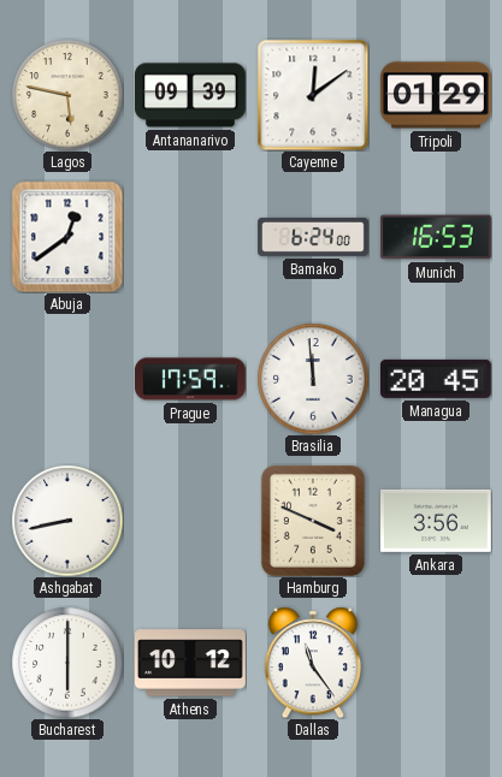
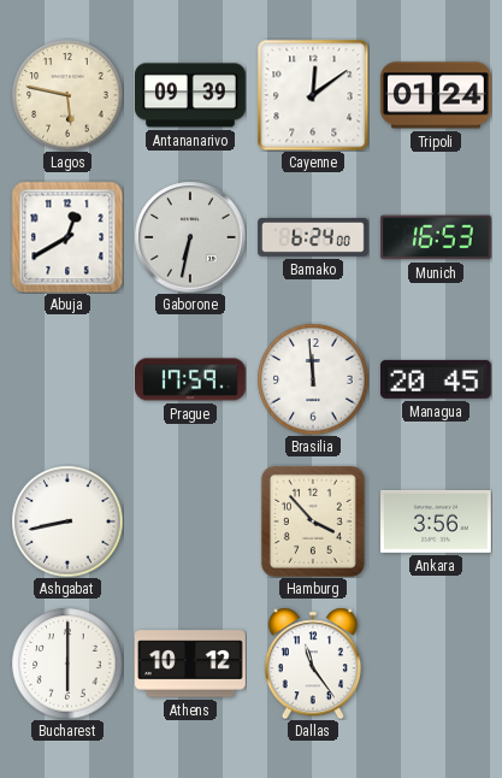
Tripoli: 01:29 -> 01:24
Abuja: 12:39 -> 12:40
Gaborone: none -> 6:32
Hamburg: 3:49 -> 3:53
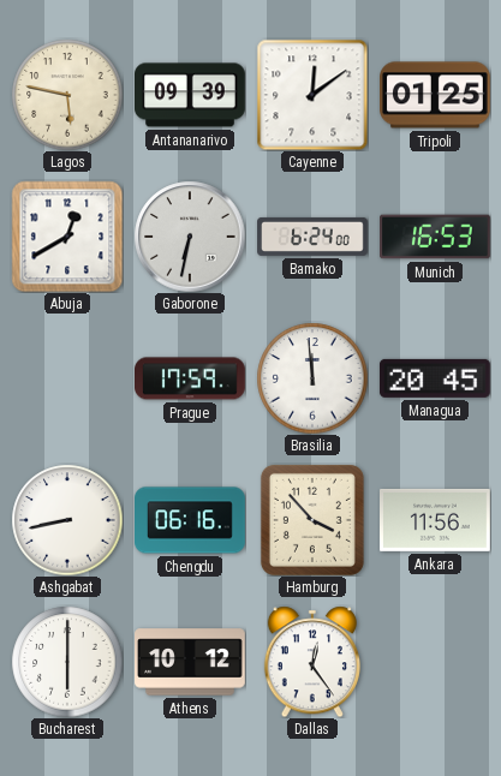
Tripoli: 01:24 -> 01:25
Chengdu: none -> 06:16
Ankara: 3:56 -> 11:56
Dallas: 11:24 -> 12:24
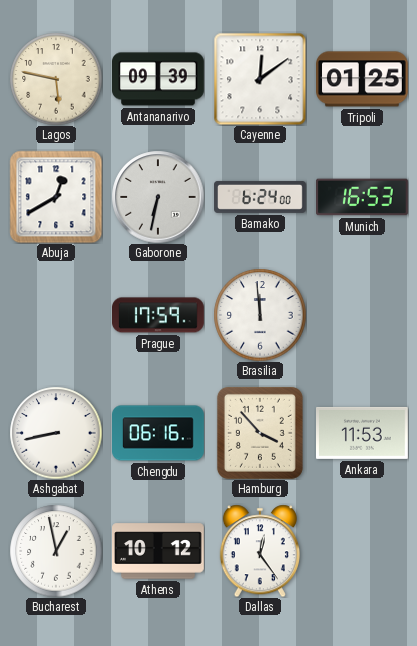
Managua: 20:45 -> none
Ankara: 11:56 -> 11:53
Bucharest: 6:00 -> 12:58
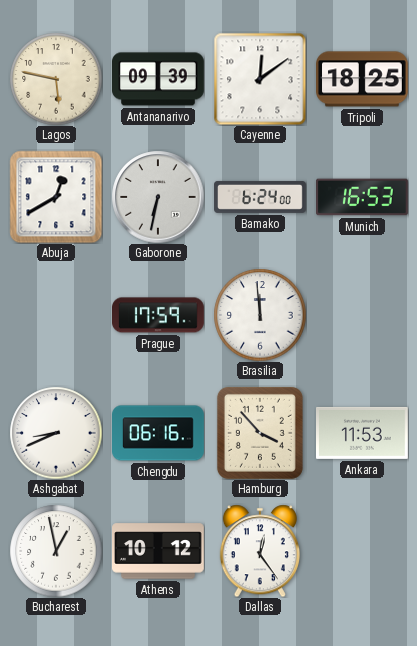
Tripoli: 01:25 -> 18:25
Ashgabat: 8:43 -> 8:41
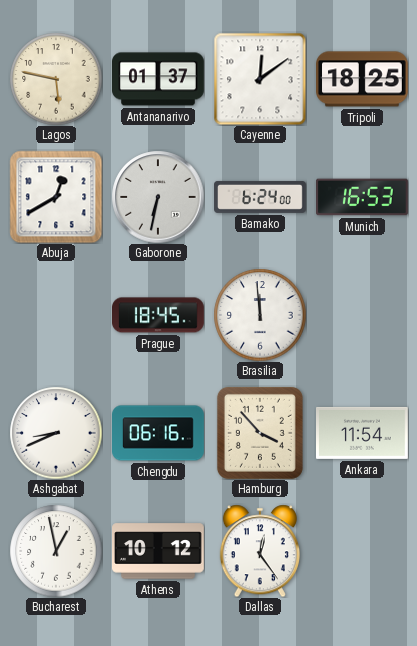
Antananarivo: 09:39 -> 01:37
Prague: 17:59 -> 18:45
Ankara: 11:53 -> 11:54
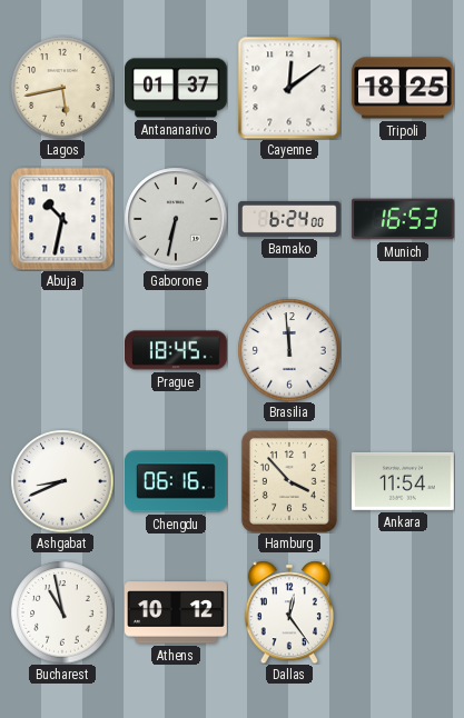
Lagos: 5:47 -> 5:43
Abuja: 12:40 -> 10:32
Bucharest: 12:58 -> 10:58
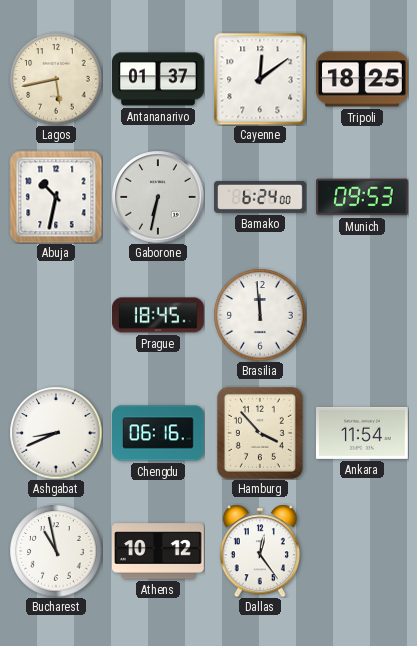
Munich: 16:53 -> 09:53
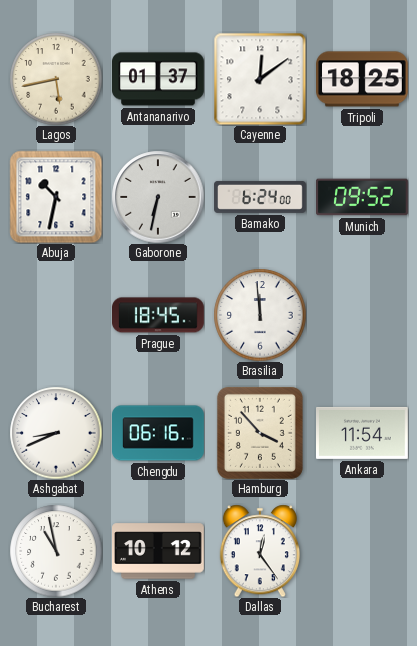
Munich: 09:53 -> 09:52
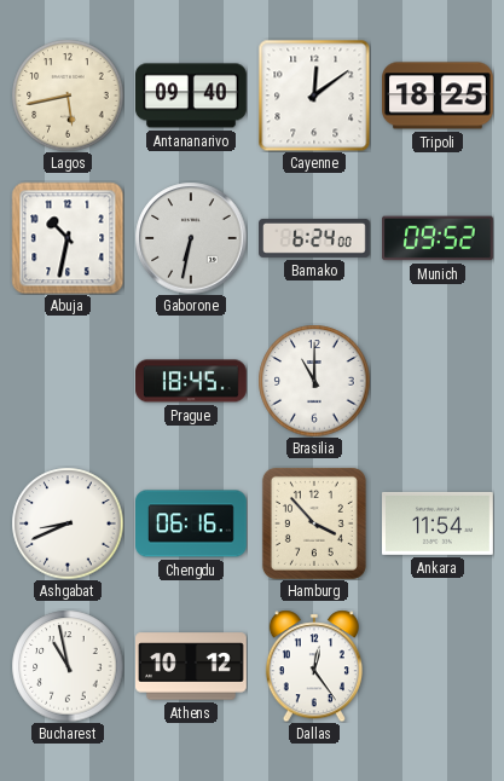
Antananarivo: 01:37 -> 09:40
Brasilia: 11:59 -> 11:00
